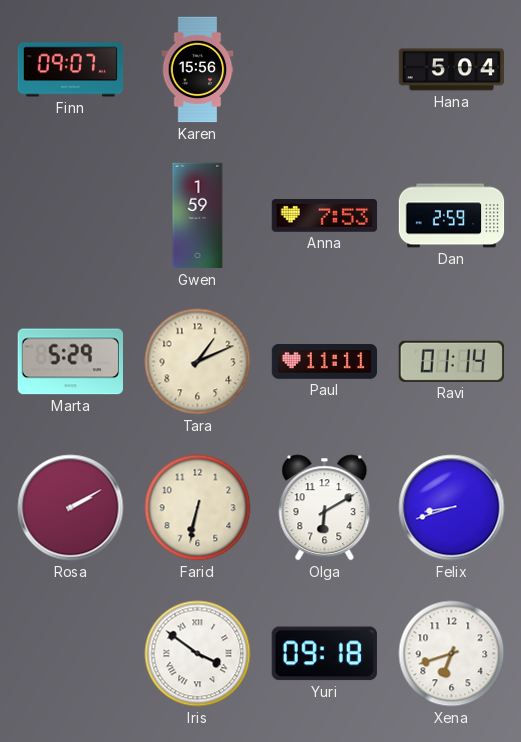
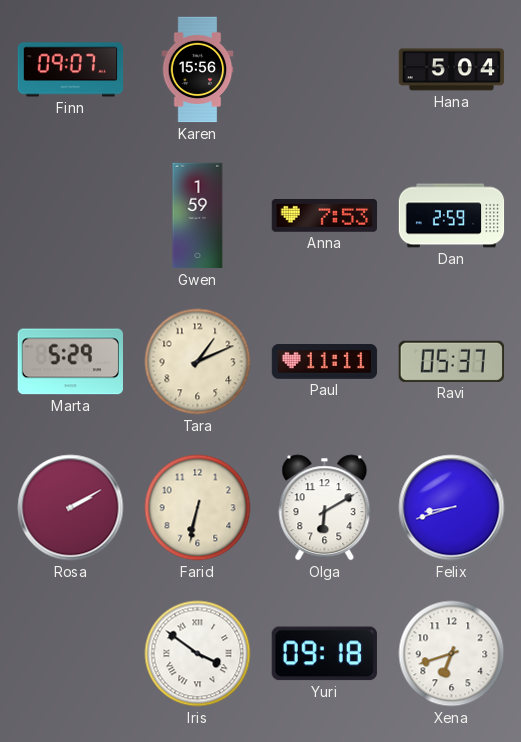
Ravi: 01:14 -> 05:37
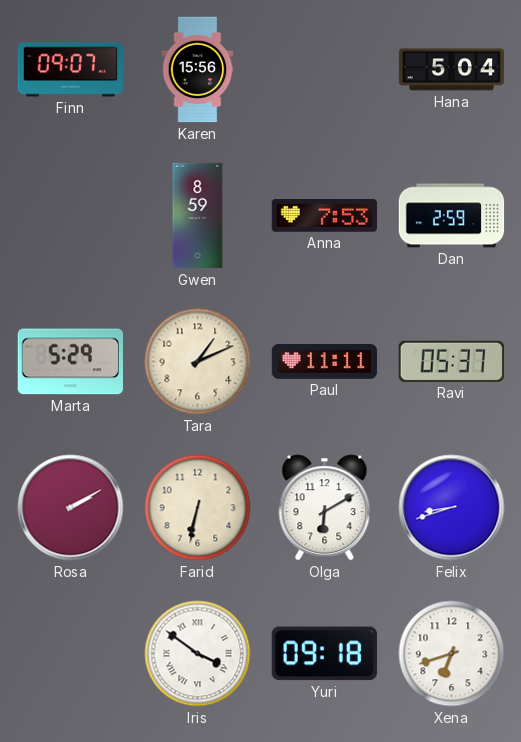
Gwen: 1:59 -> 8:59
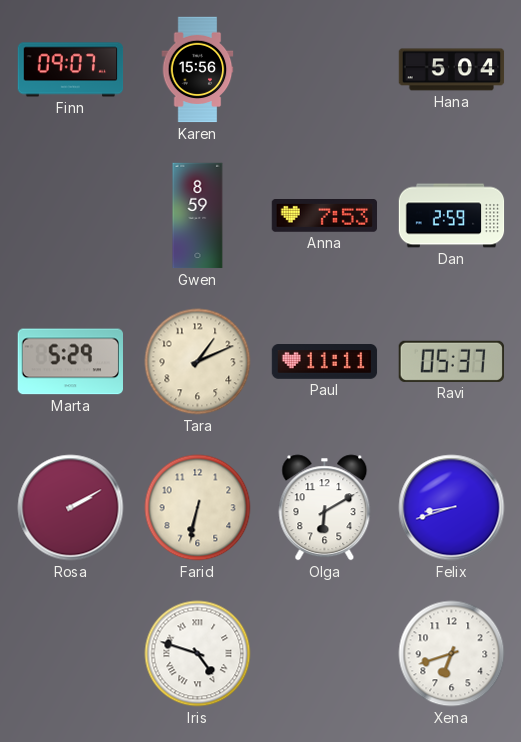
Iris: 3:51 -> 4:48
Yuri: 09:18 -> none
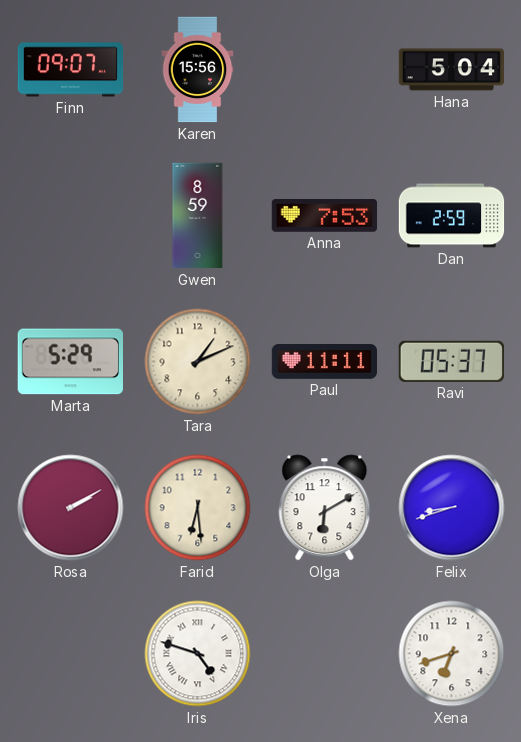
Farid: 6:32 -> 6:29
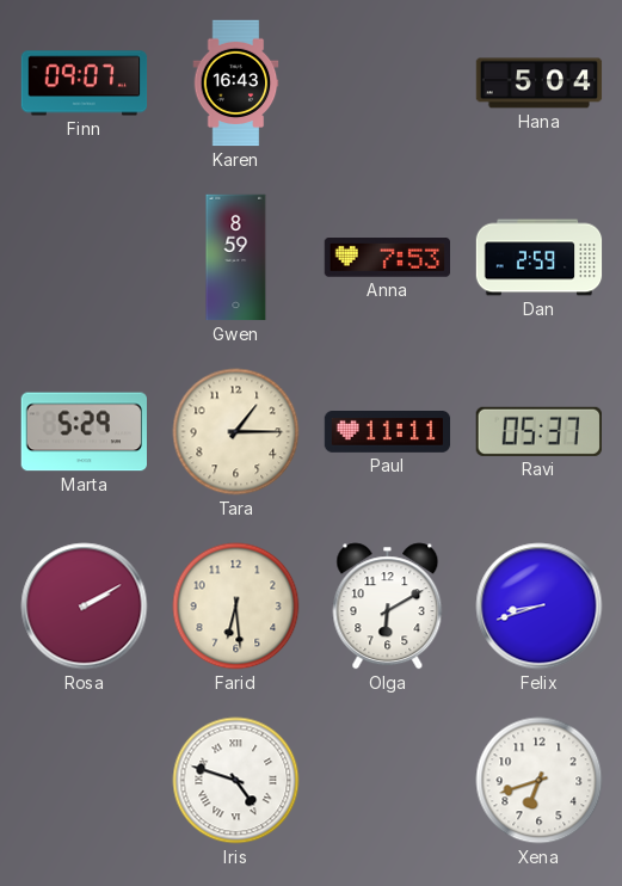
Karen: 15:56 -> 16:43
Tara: 1:11 -> 1:15
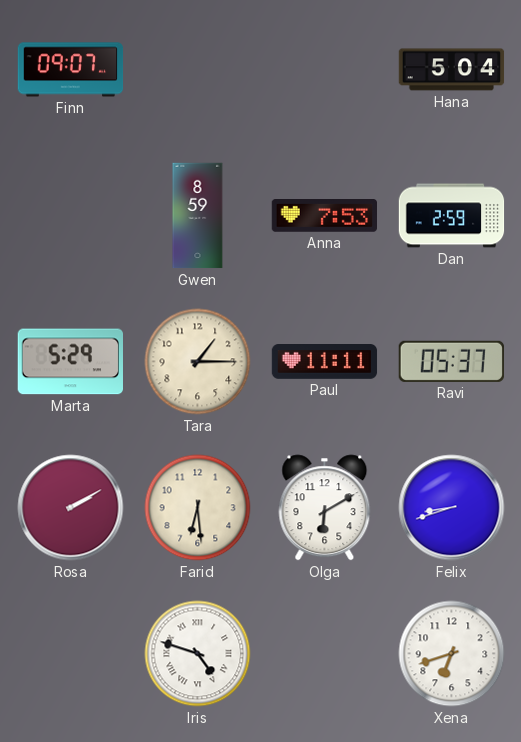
Karen: 16:43 -> none
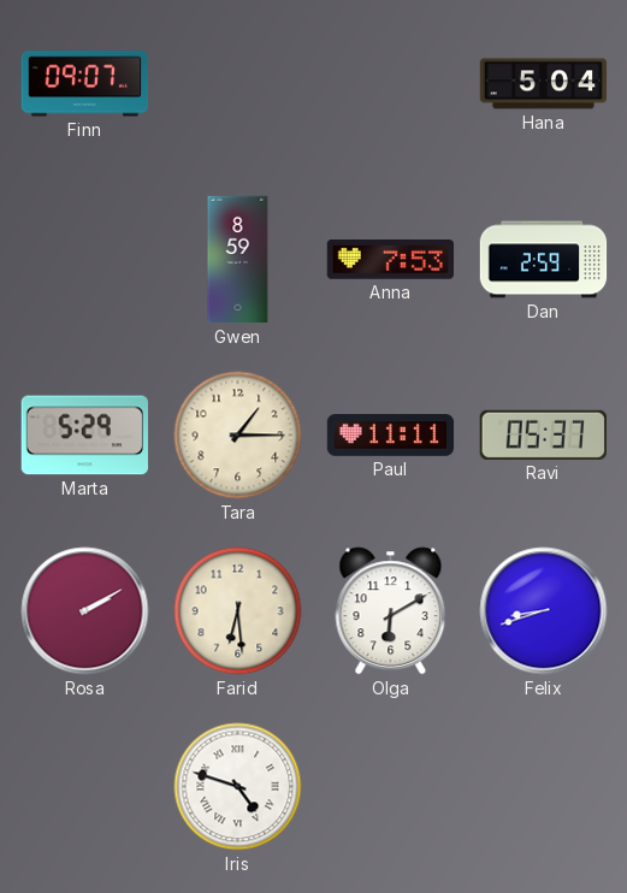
Xena: 6:42 -> none
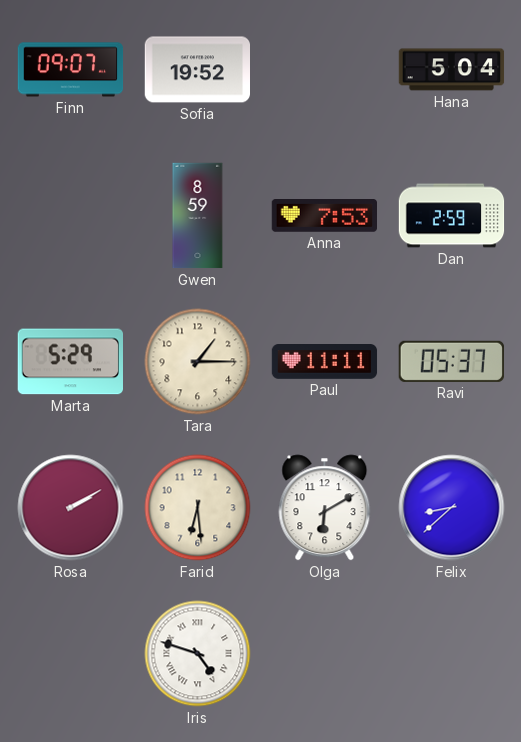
Sofia: none -> 19:52
Felix: 8:42 -> 8:38
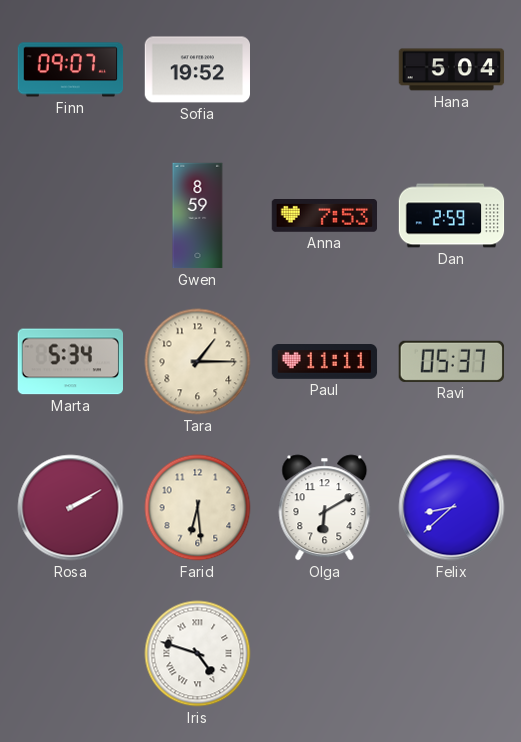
Marta: 5:29 -> 5:34
